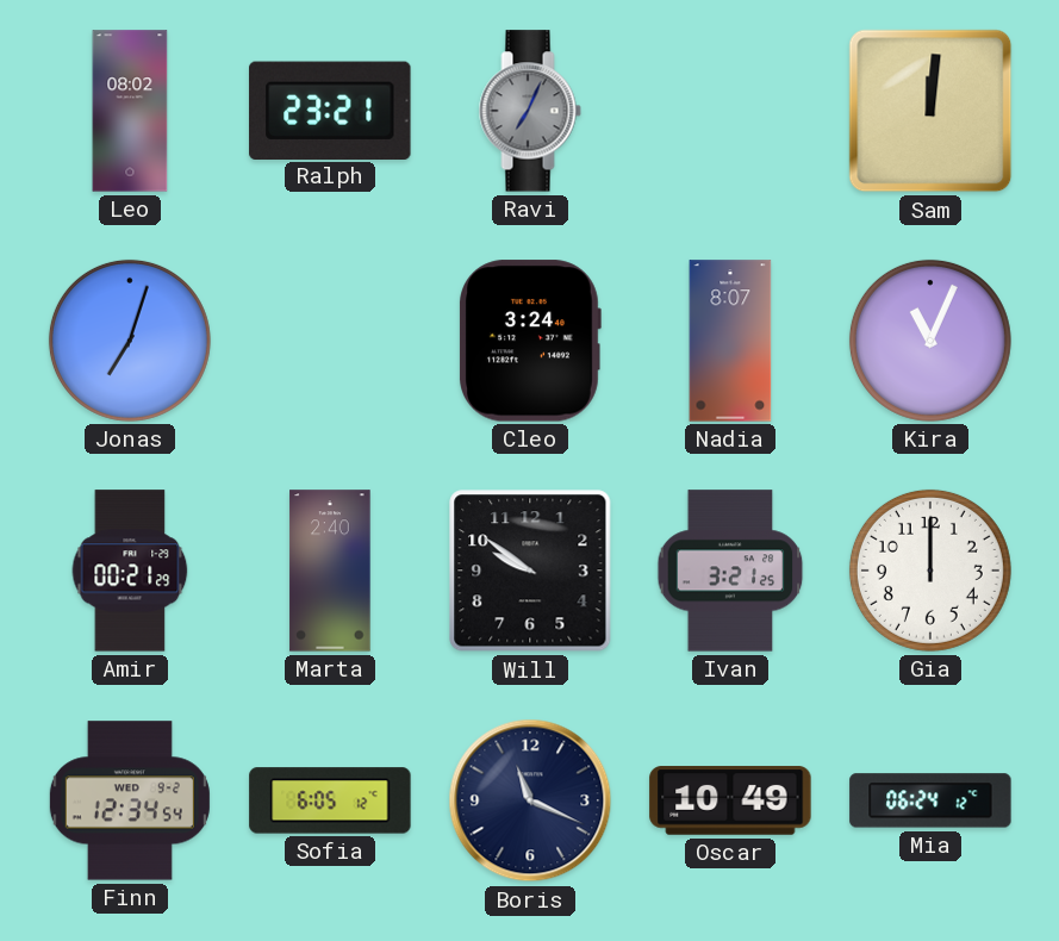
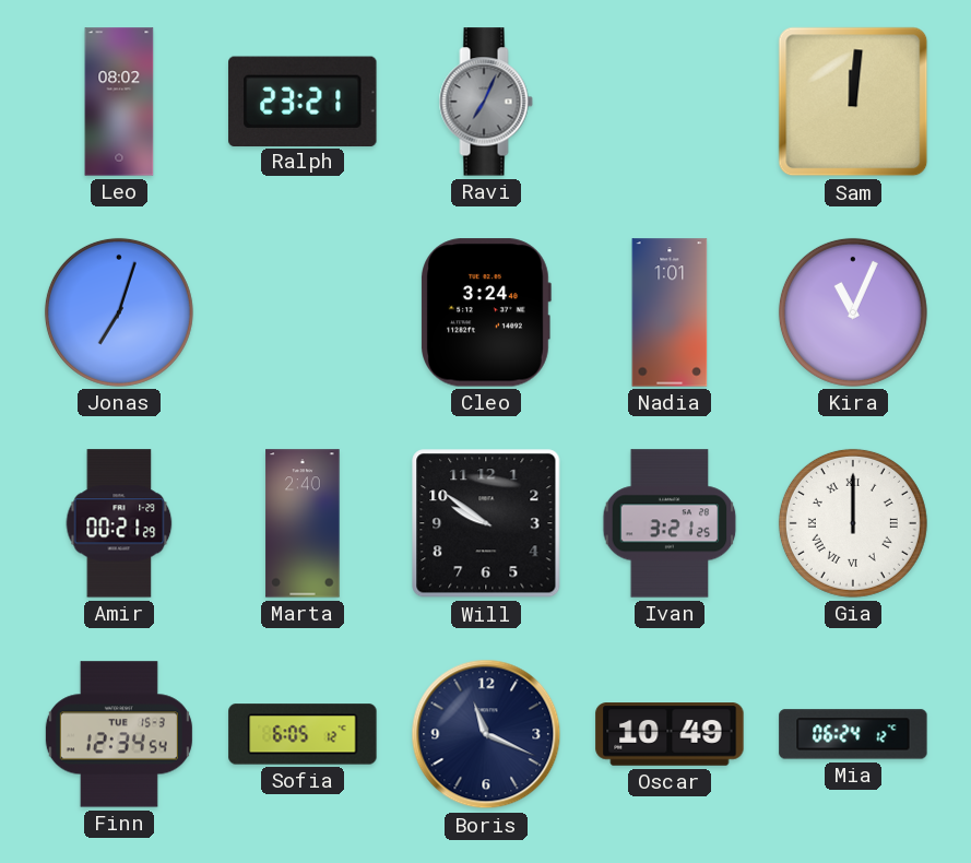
Nadia: 8:07 -> 1:01
Gia numerals: Arabic -> Roman
Finn date: WED 9-2 -> TUE 15-3
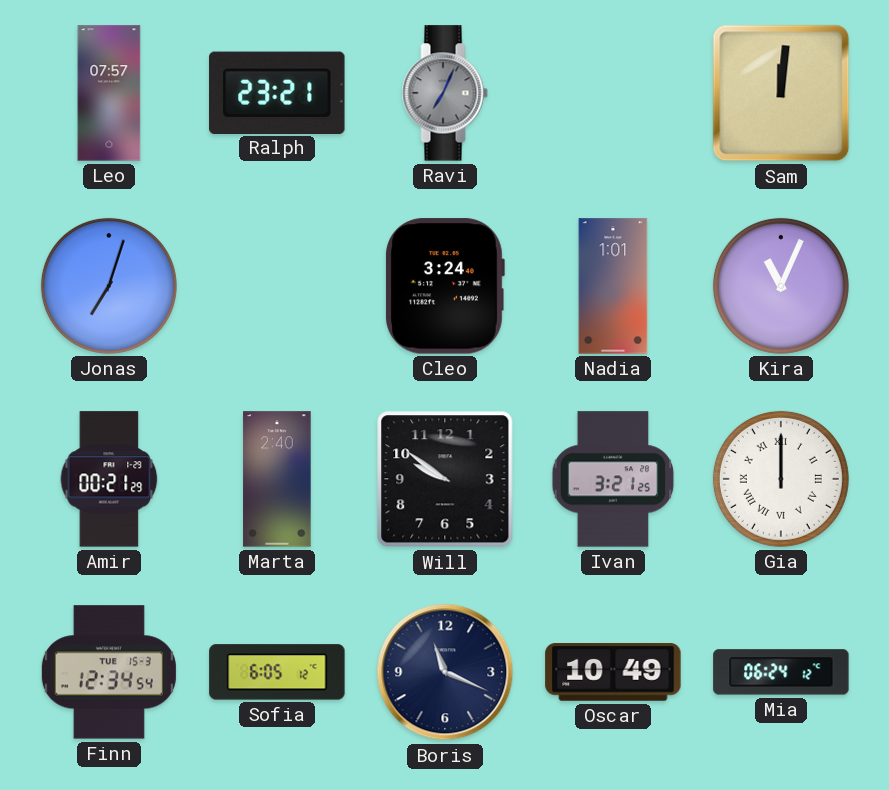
Leo: 08:02 -> 07:57
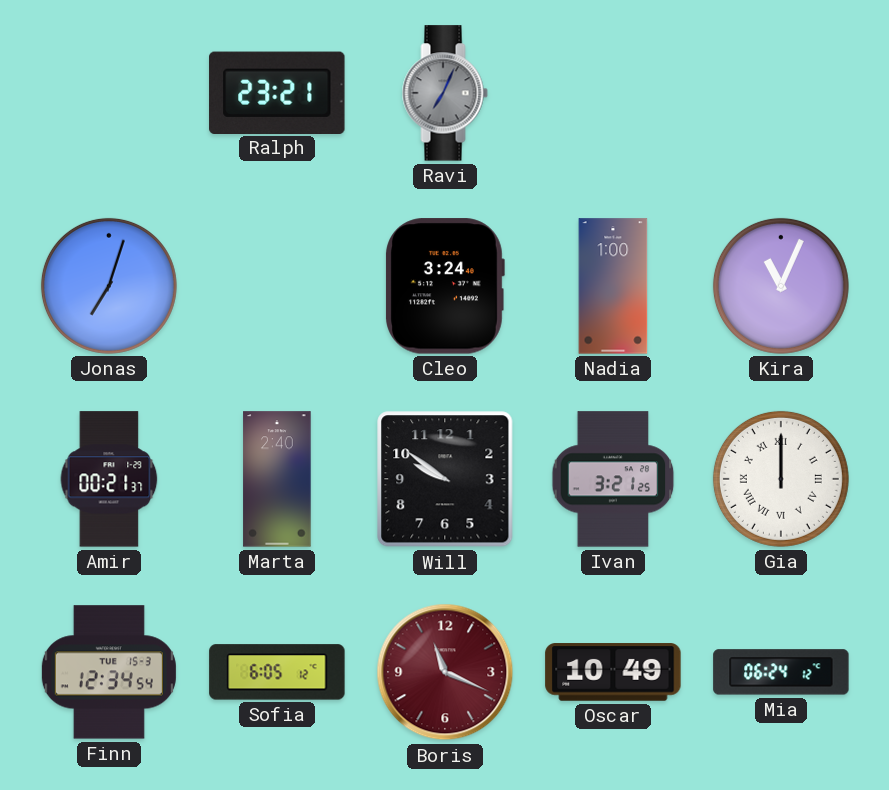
Leo: 07:57 -> none
Sam: 12:01 -> none
Nadia: 1:01 -> 1:00
Amir: 00:21:29 -> 00:21:37
Boris dial: navy -> burgundy
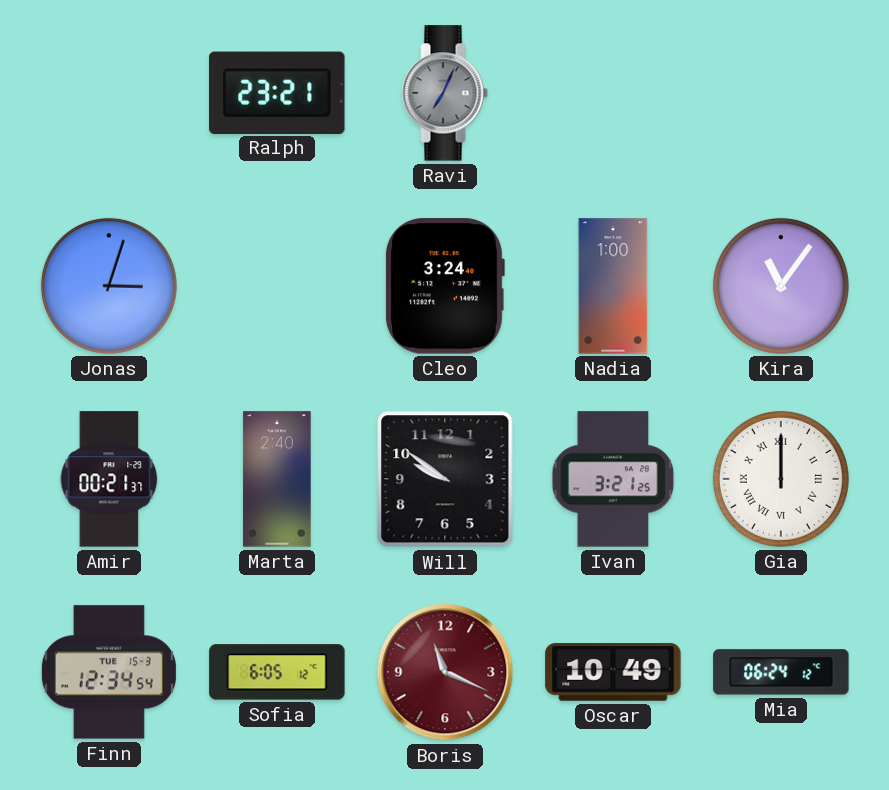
Jonas: 7:03 -> 3:03
Kira: 11:04 -> 11:06
